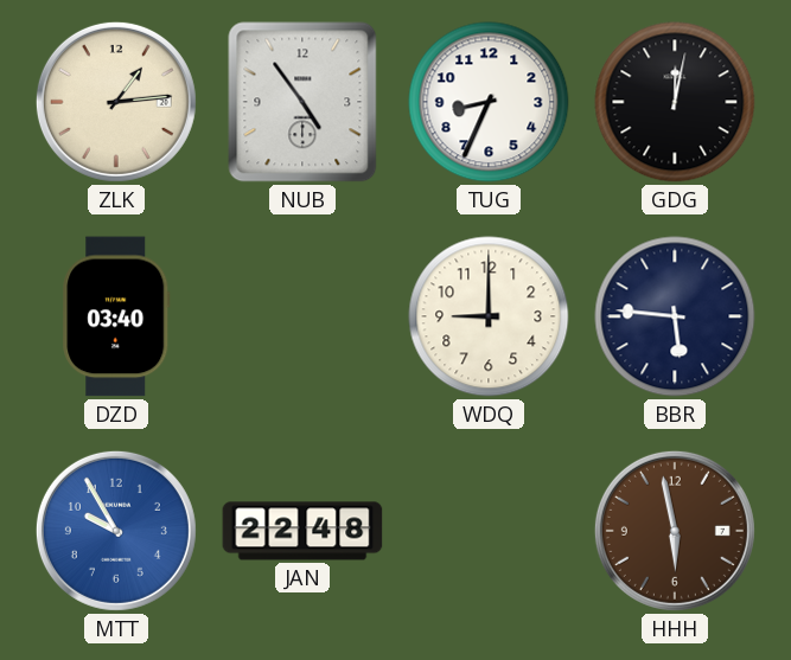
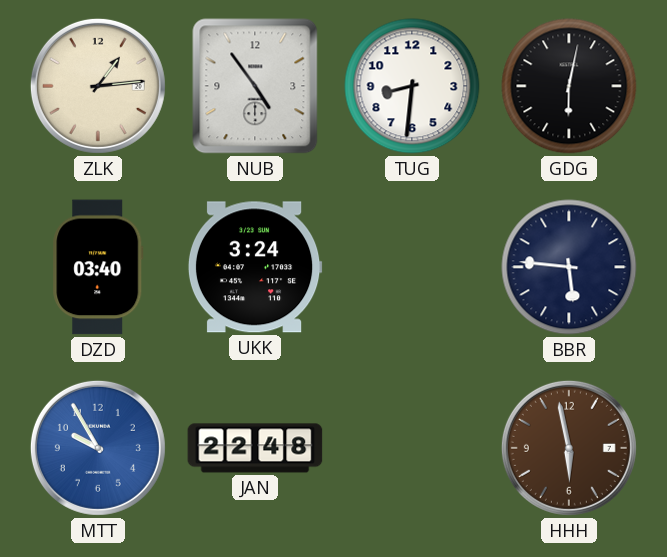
TUG: 8:34 -> 8:31
GDG: 12:02 -> 6:02
UKK: none -> 3:24
WDQ: 9:00 -> none
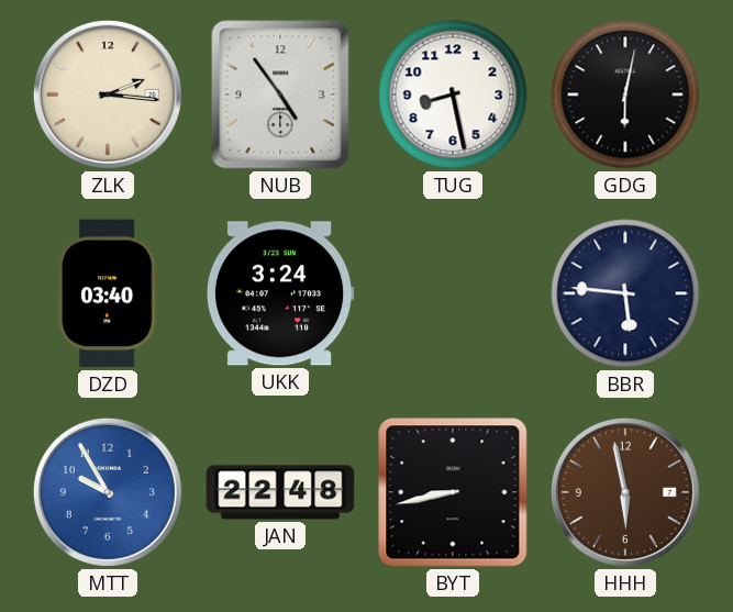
ZLK: 1:14 -> 2:16
TUG: 8:31 -> 8:28
BYT: none -> 8:43
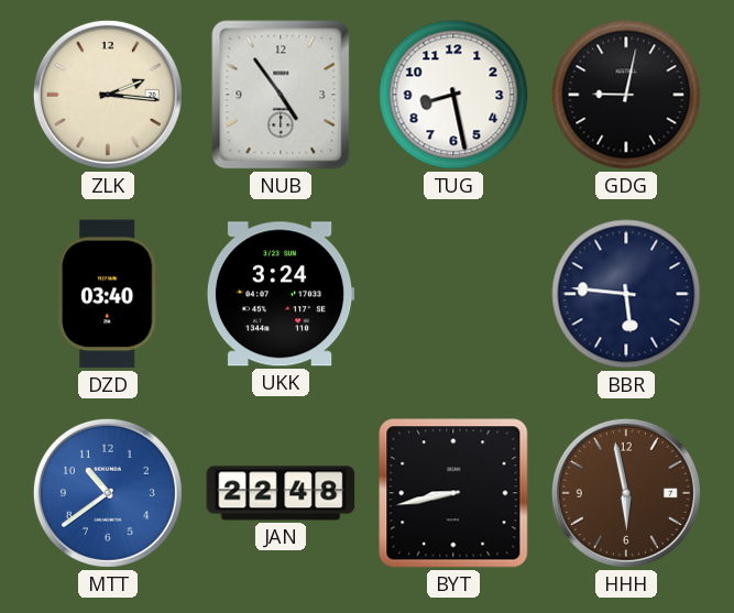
GDG: 6:02 -> 9:02
MTT: 9:55 -> 10:39
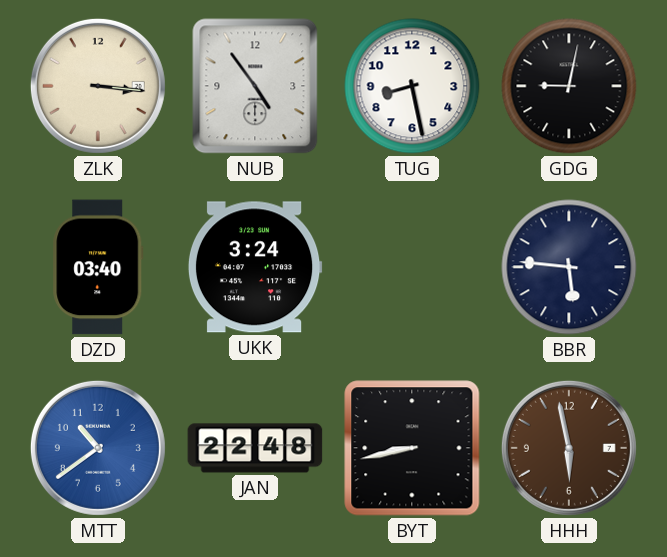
ZLK: 2:16 -> 3:16
